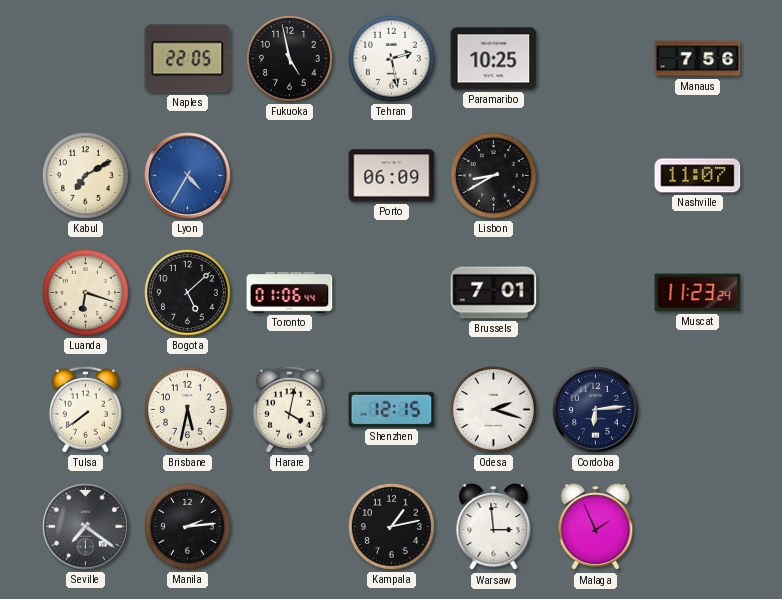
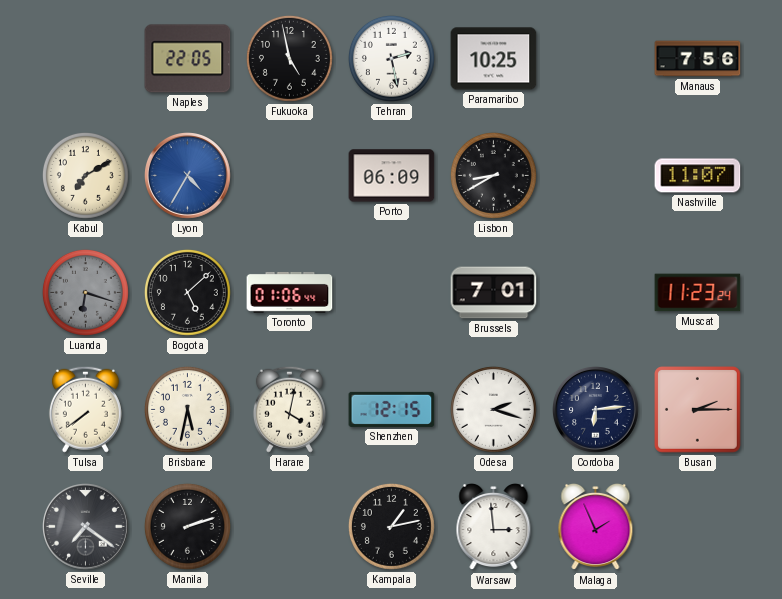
Luanda dial: cream -> grey
Busan: none -> 2:15
Manila: 2:14 -> 2:12
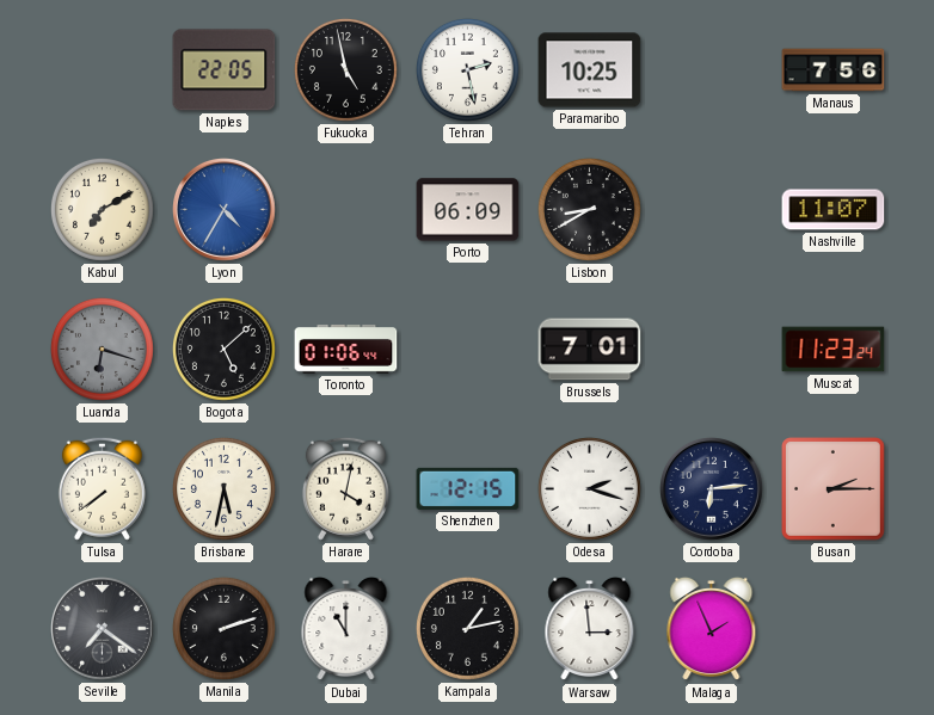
Dubai: none -> 11:00
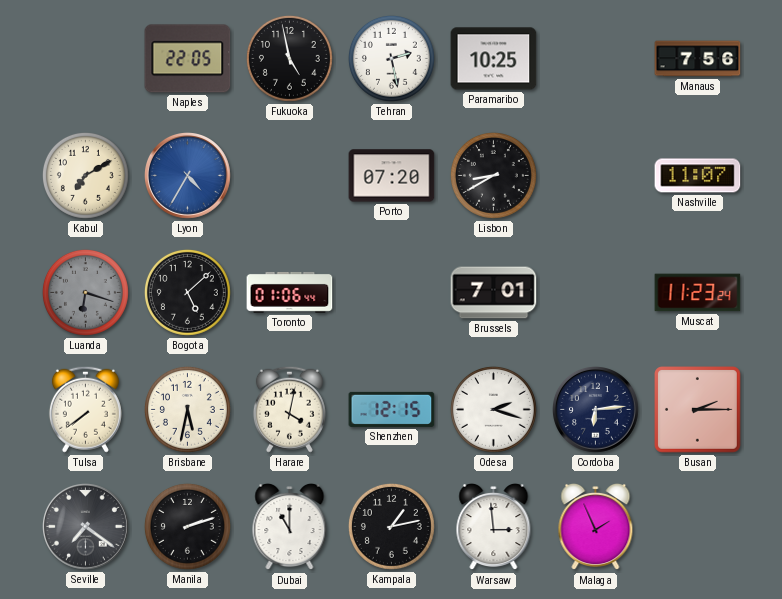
Porto: 06:09 -> 07:20
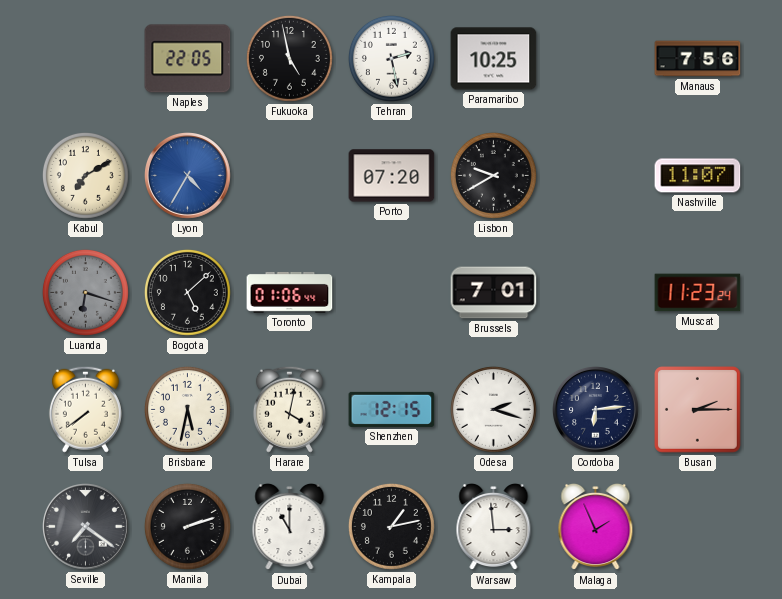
Lisbon: 8:40 -> 9:40
